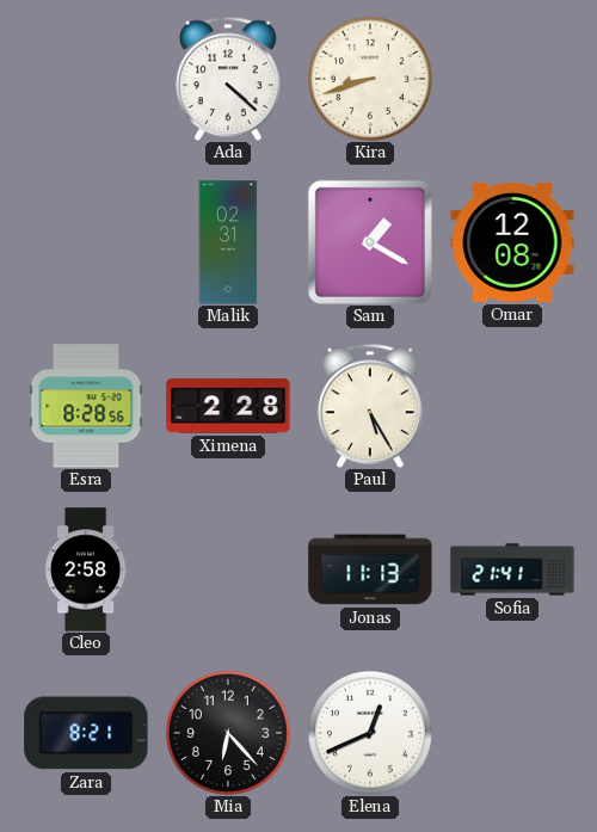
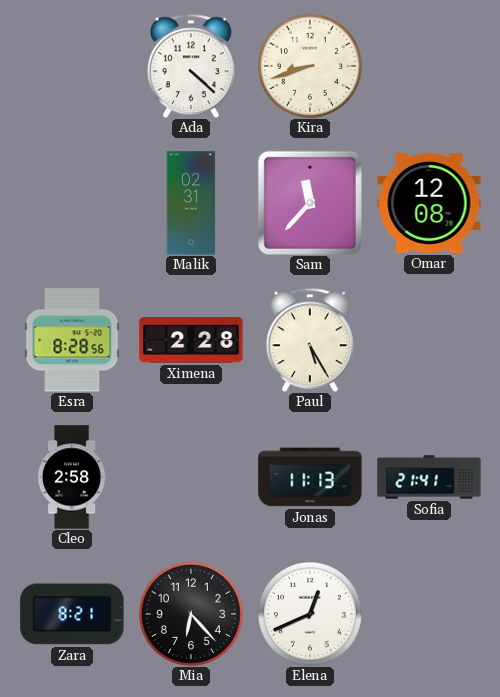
Sam: 1:20 -> 11:37
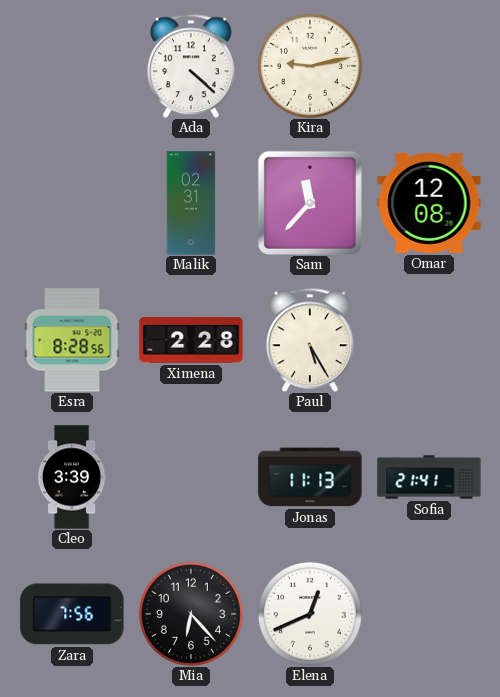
Kira: 8:42 -> 9:13
Cleo: 2:58 -> 3:39
Zara: 8:21 -> 7:56
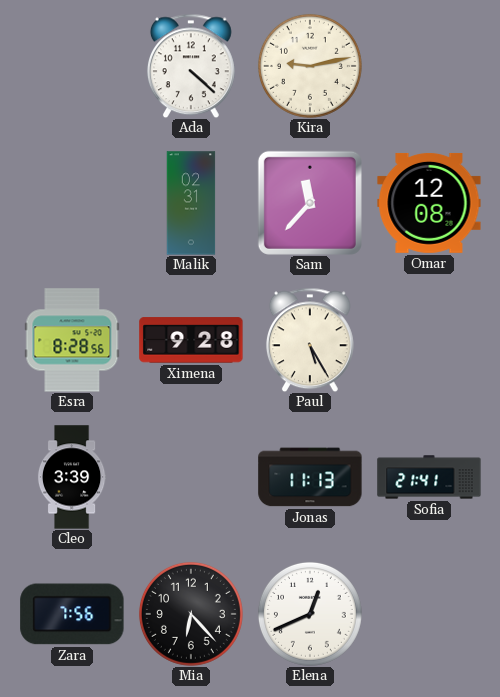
Ximena: 2:28 -> 9:28
